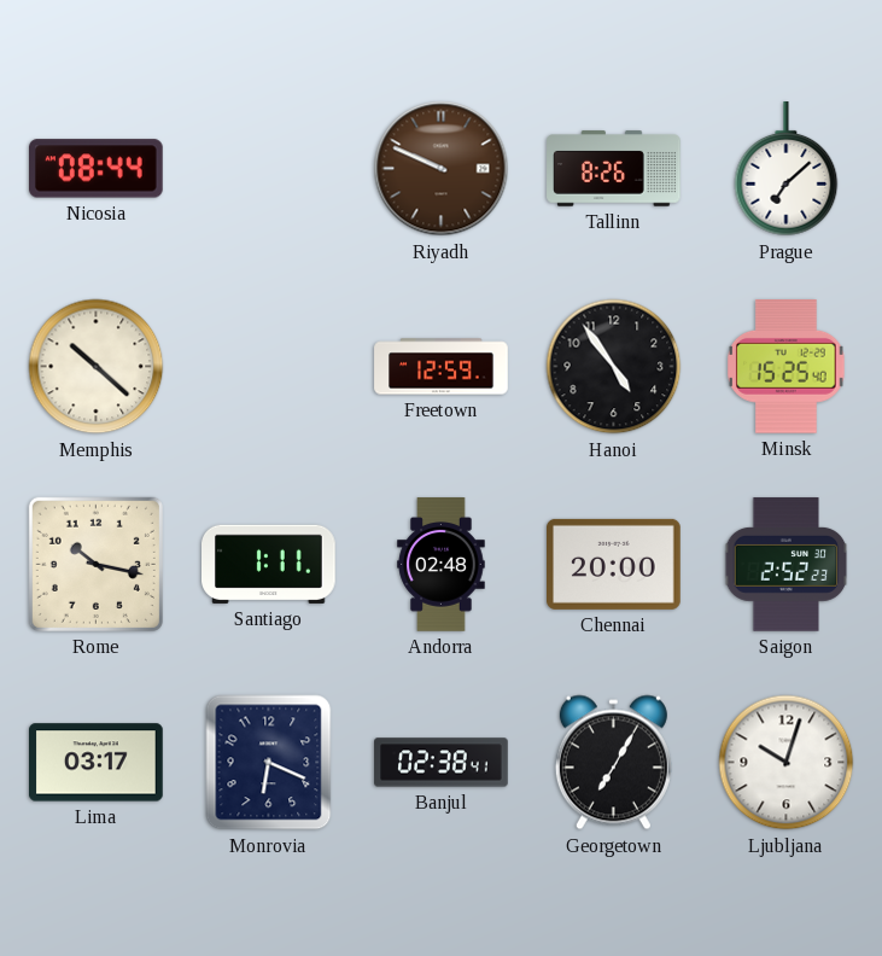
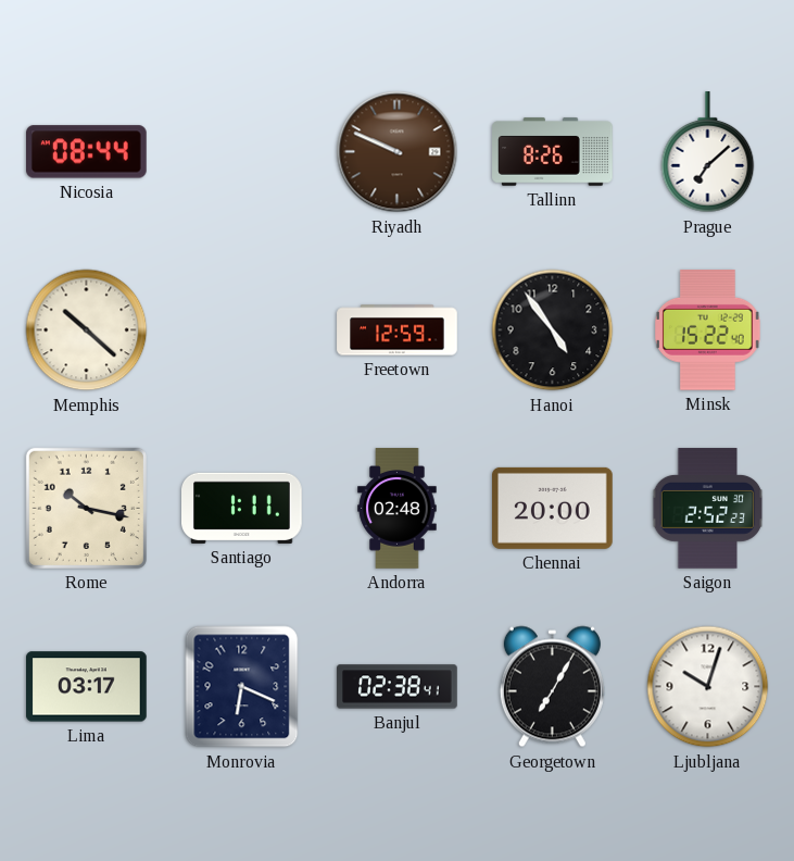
Minsk: 15:25 -> 15:22
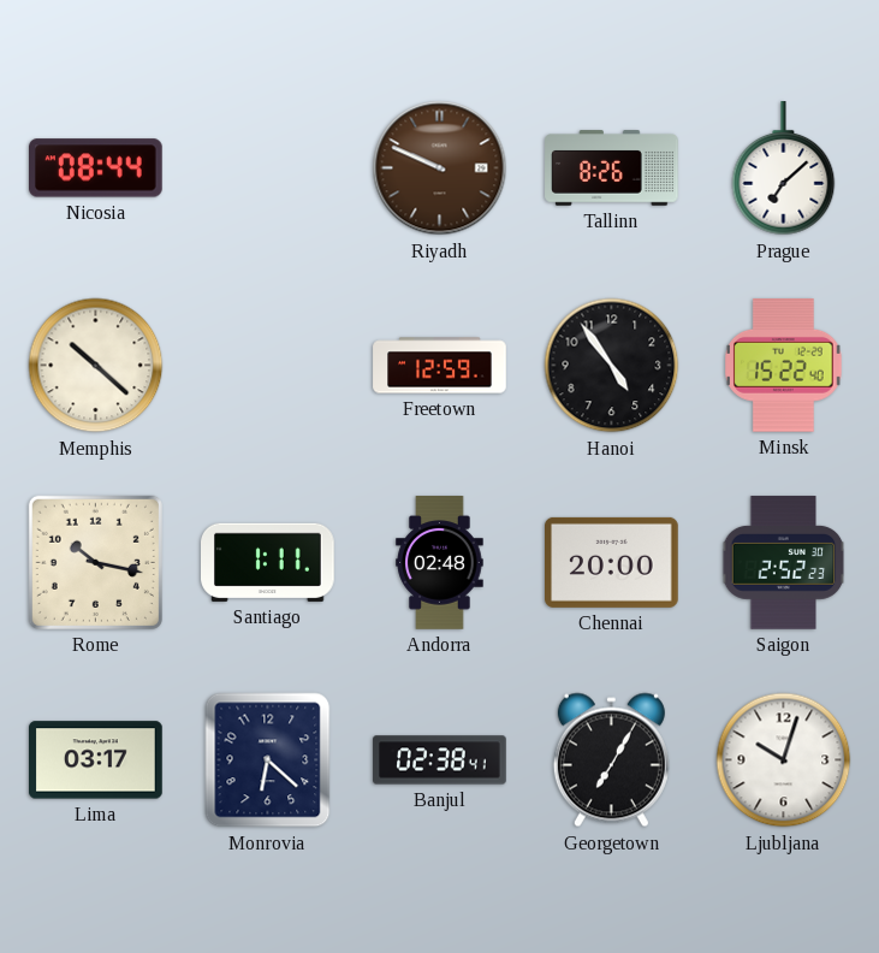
Monrovia: 6:19 -> 6:22
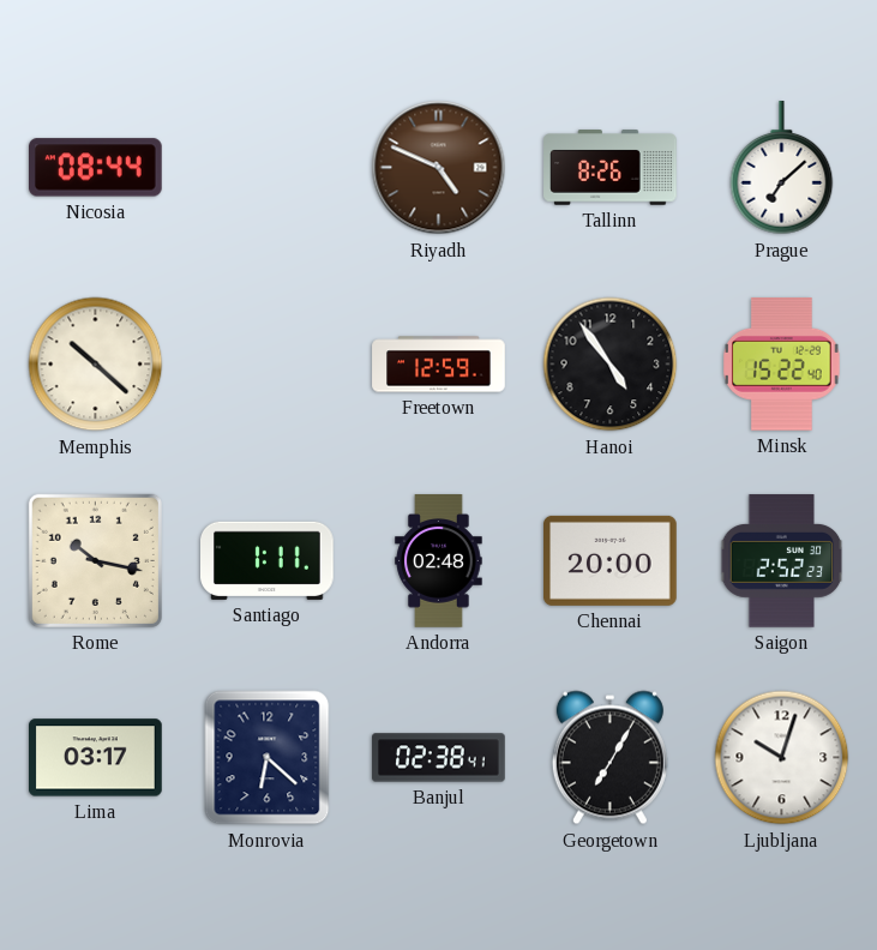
Riyadh: 9:49 -> 4:49
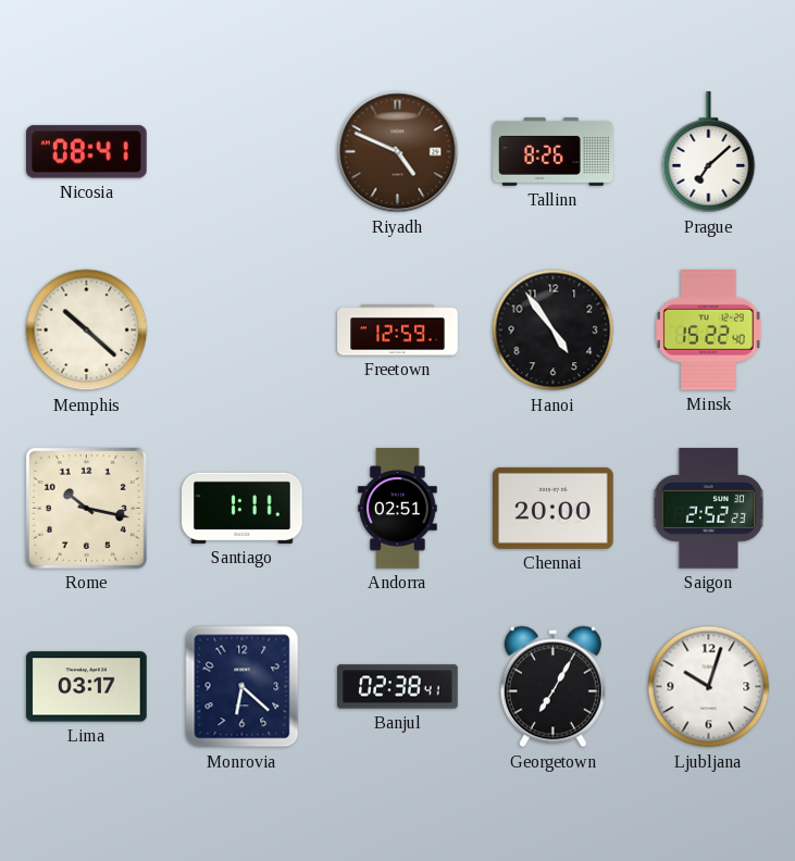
Nicosia: 08:44 -> 08:41
Andorra: 02:48 -> 02:51
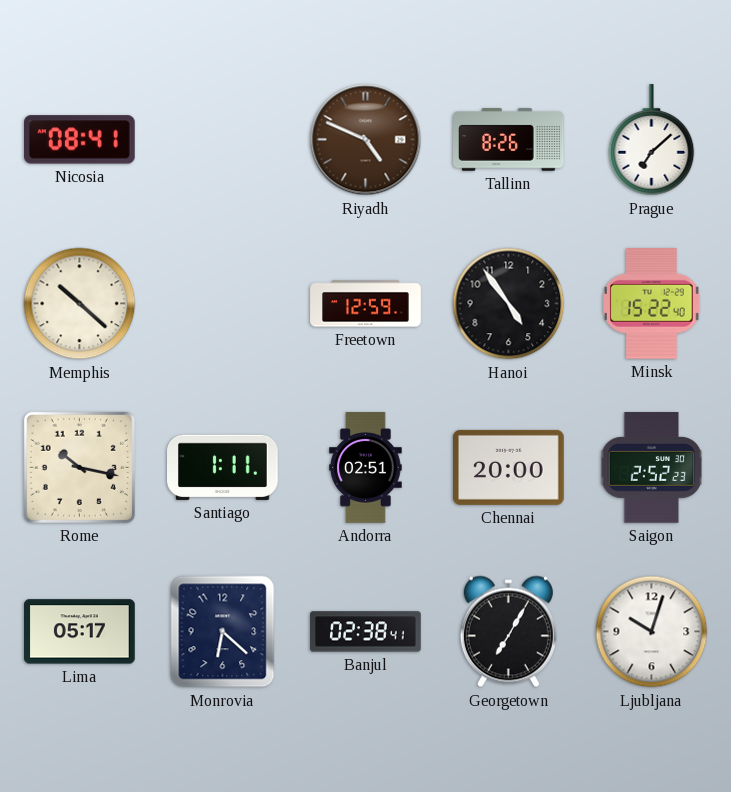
Lima: 03:17 -> 05:17
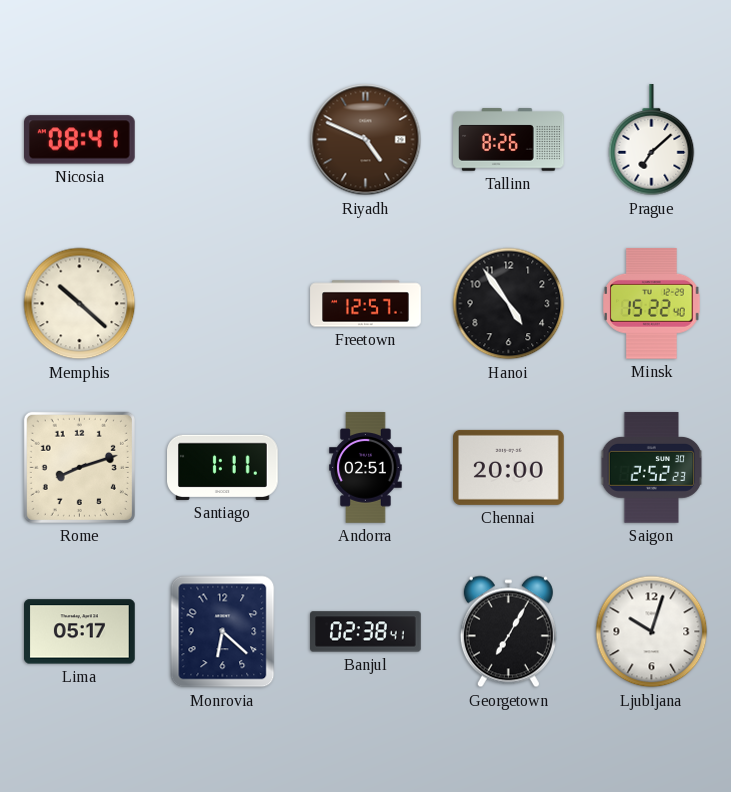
Freetown: 12:59 -> 12:57
Rome: 10:17 -> 8:12
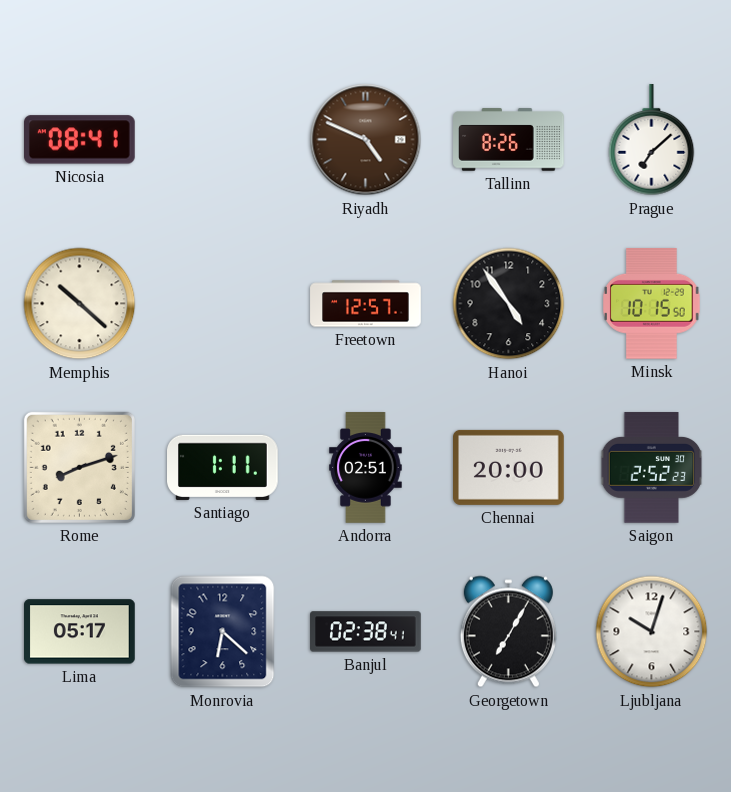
Minsk: 15:22 -> 10:15
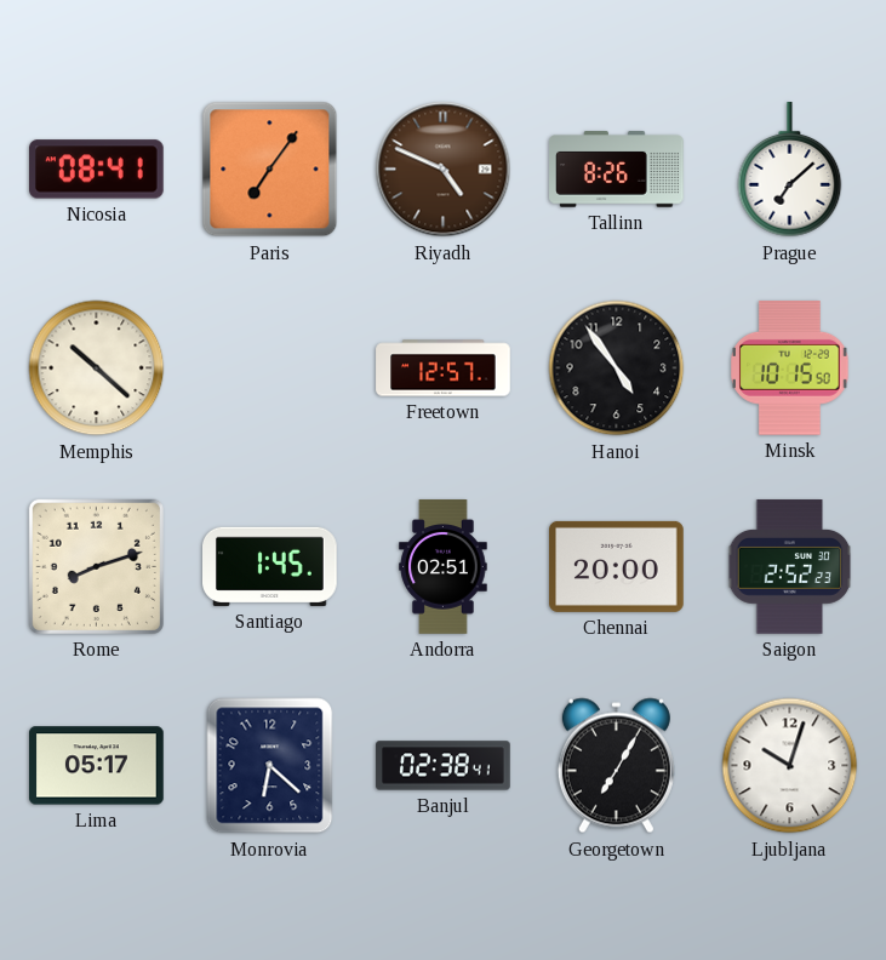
Paris: none -> 7:06
Santiago: 1:11 -> 1:45
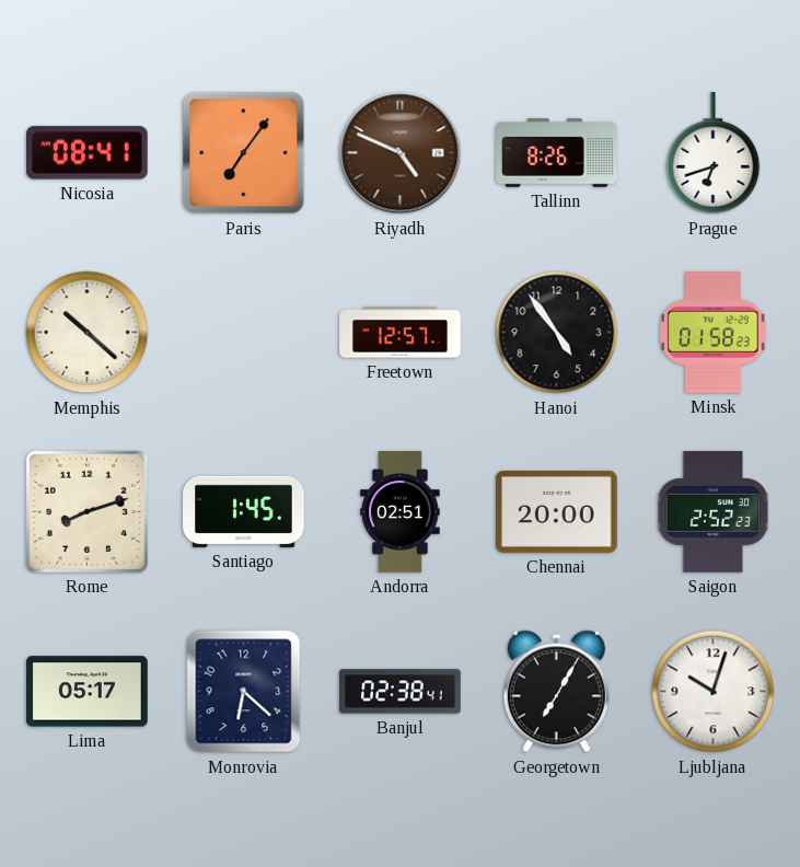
Prague: 7:08 -> 6:42
Minsk: 10:15 -> 01:58
